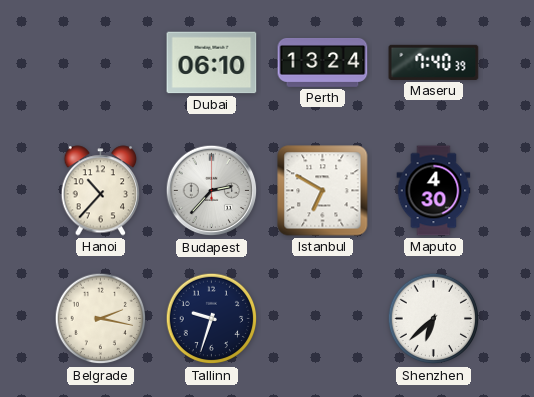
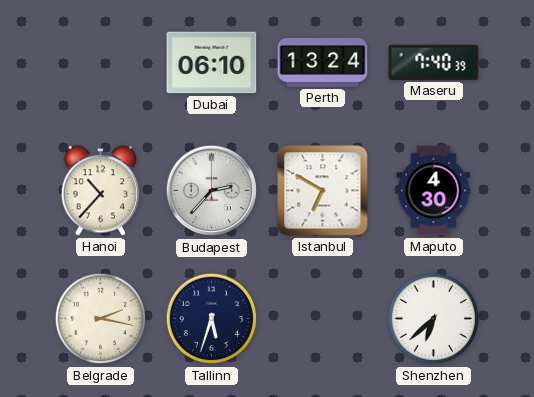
Tallinn: 9:33 -> 5:33
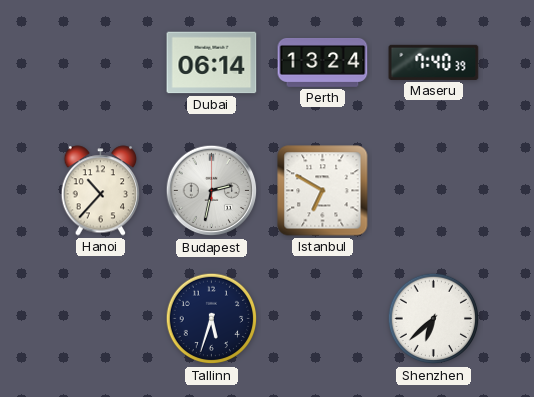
Dubai: 06:10 -> 06:14
Budapest: 2:37 -> 2:32
Maputo: 4:30 -> none
Belgrade: 2:17 -> none
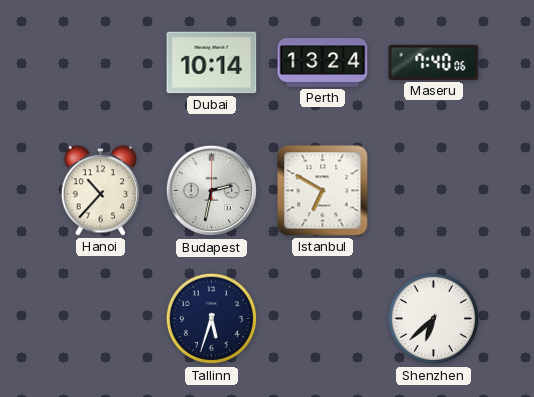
Dubai: 06:14 -> 10:14
Maseru: 7:40:39 -> 7:40:06
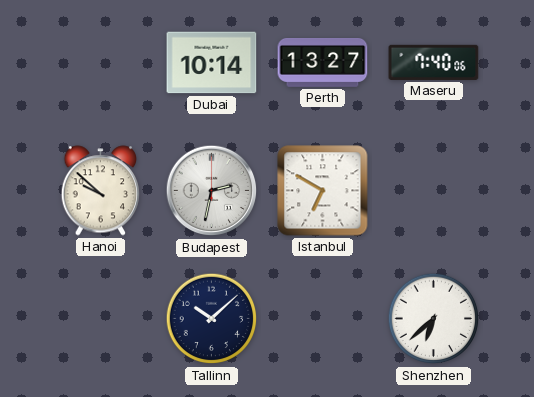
Perth: 13:24 -> 13:27
Hanoi: 10:37 -> 9:52
Tallinn: 5:33 -> 10:08
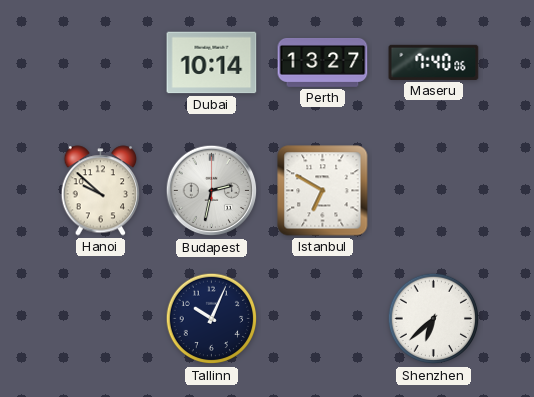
Tallinn: 10:08 -> 10:04
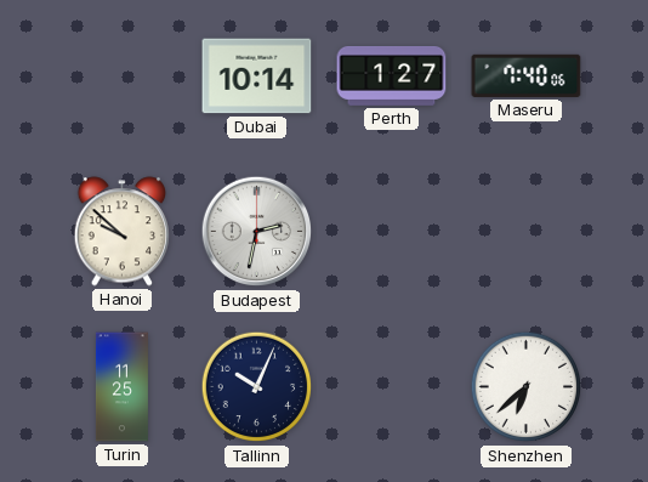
Perth: 13:27 -> 1:27
Istanbul: 6:50 -> none
Turin: none -> 11:25
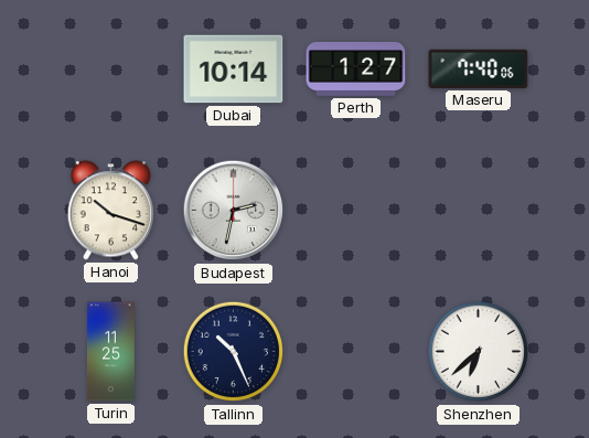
Hanoi: 9:52 -> 10:18
Tallinn: 10:04 -> 10:26
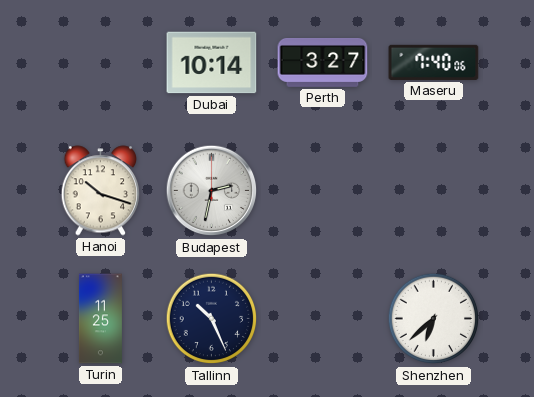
Perth: 1:27 -> 3:27
